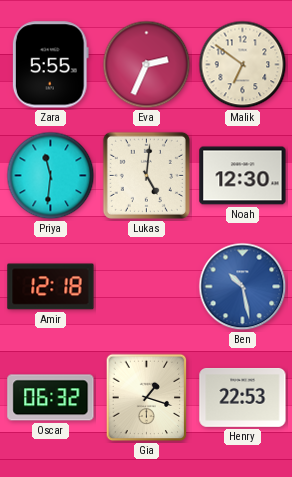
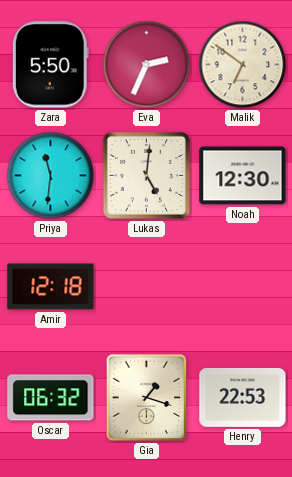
Zara: 5:55 -> 5:50
Ben: 10:28 -> none
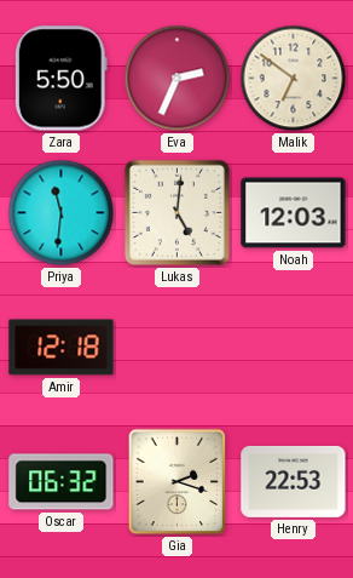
Noah: 12:30 -> 12:03
Gia: 1:18 -> 2:18
